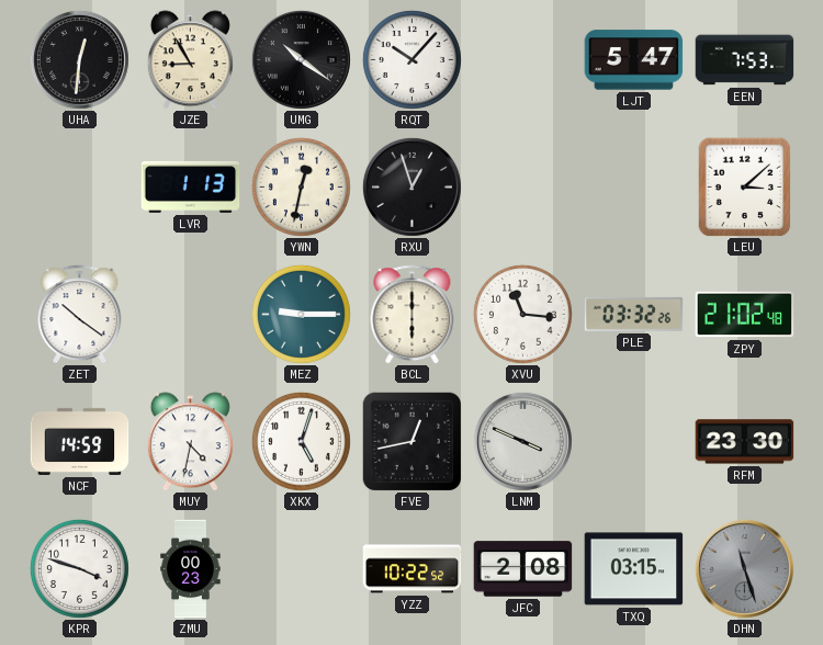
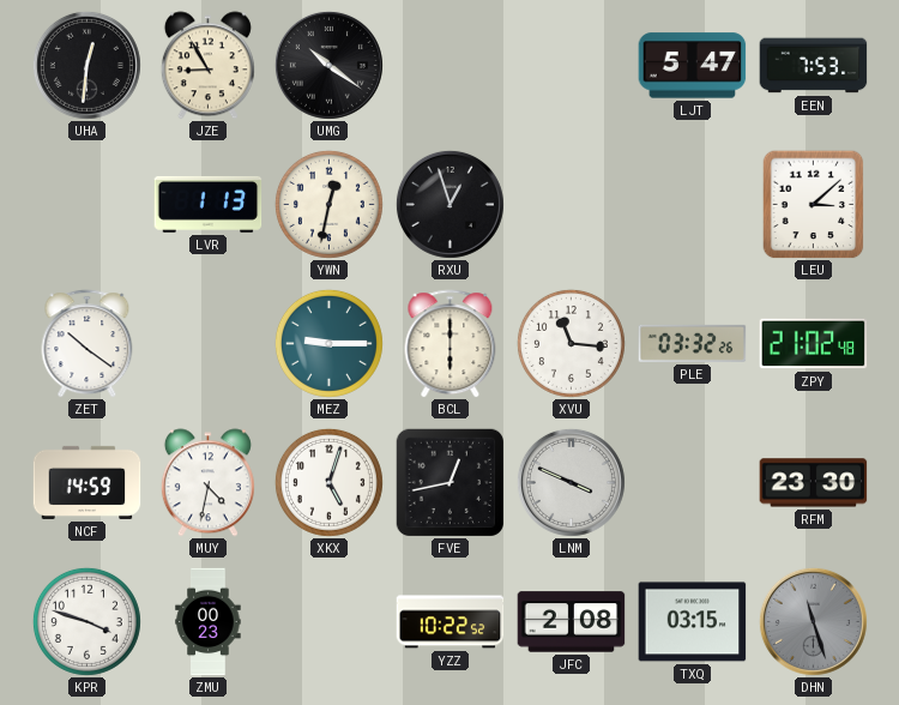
RQT: 10:07 -> none
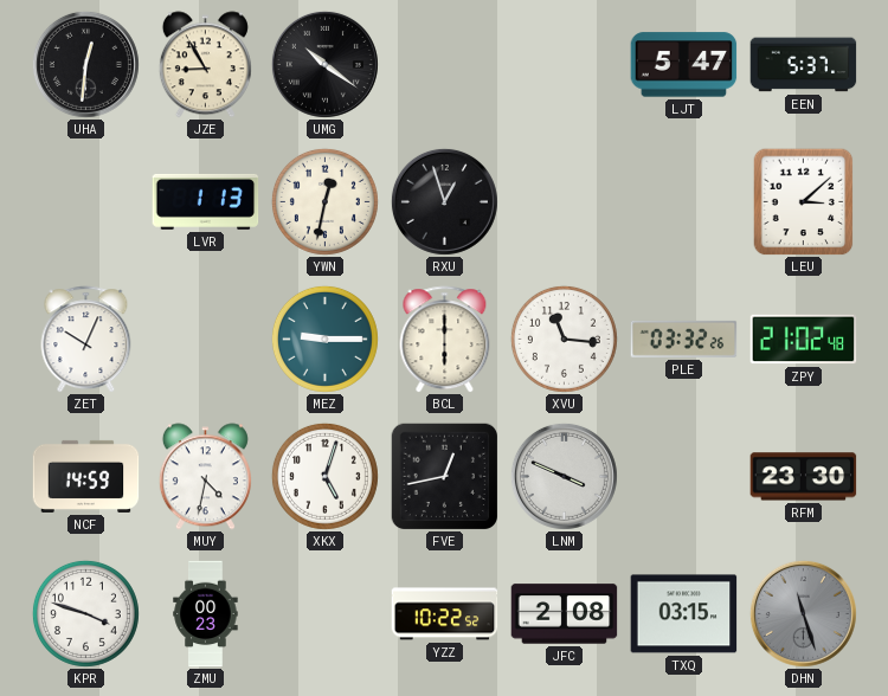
EEN: 7:53 -> 5:37
ZET: 10:21 -> 10:04
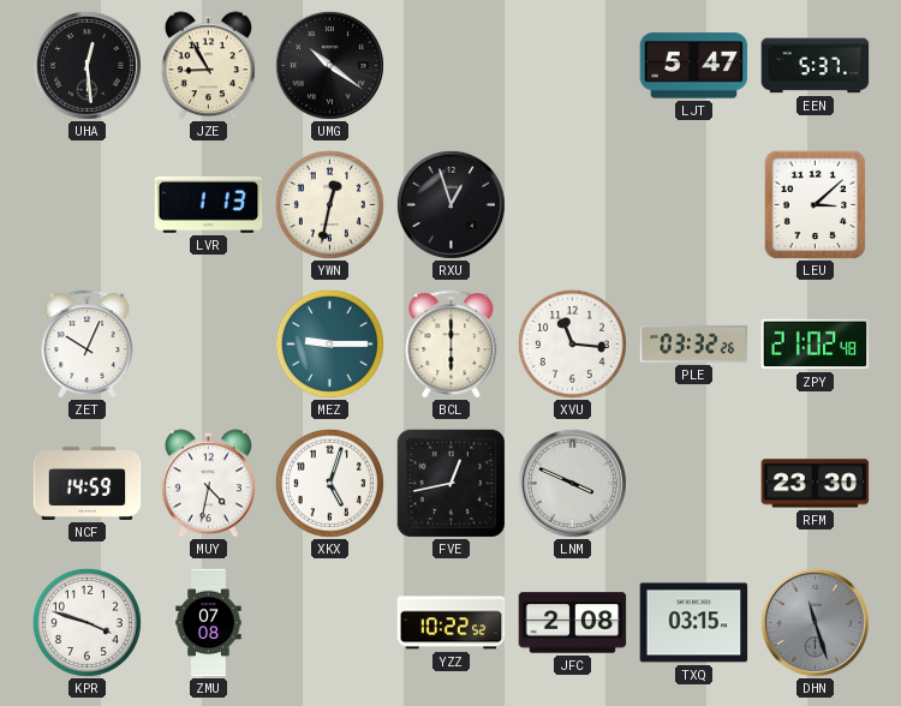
UHA: 12:31 -> 12:29
ZMU: 00:23 -> 07:08
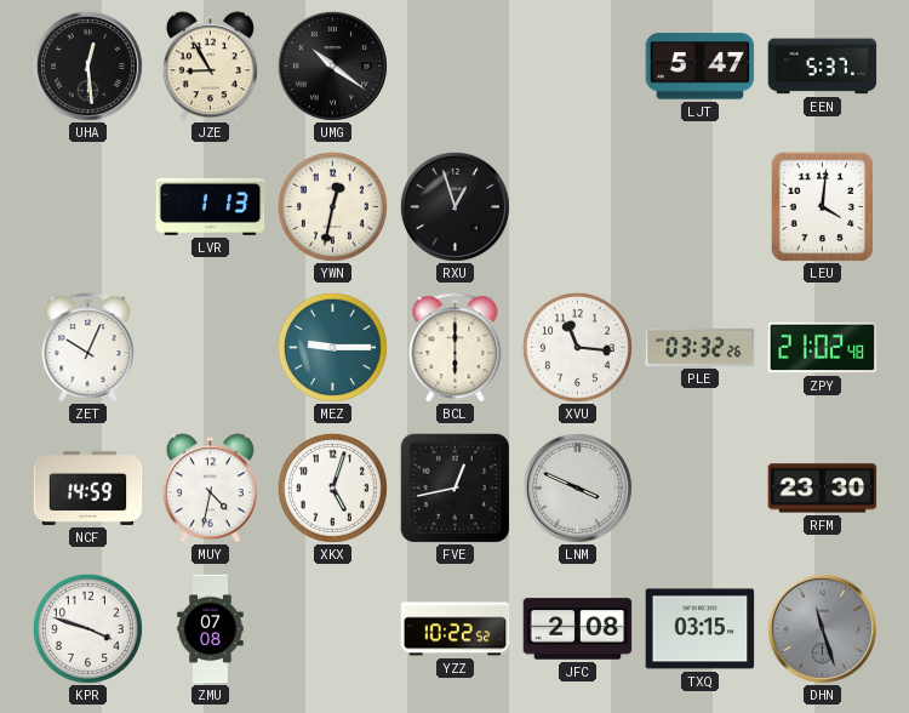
LEU: 3:08 -> 4:01
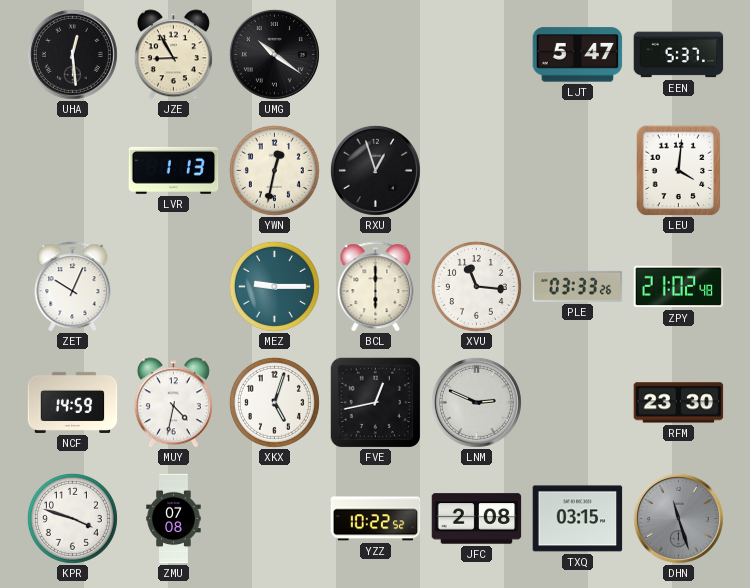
PLE: 03:32 -> 03:33
LNM: 3:49 -> 2:49
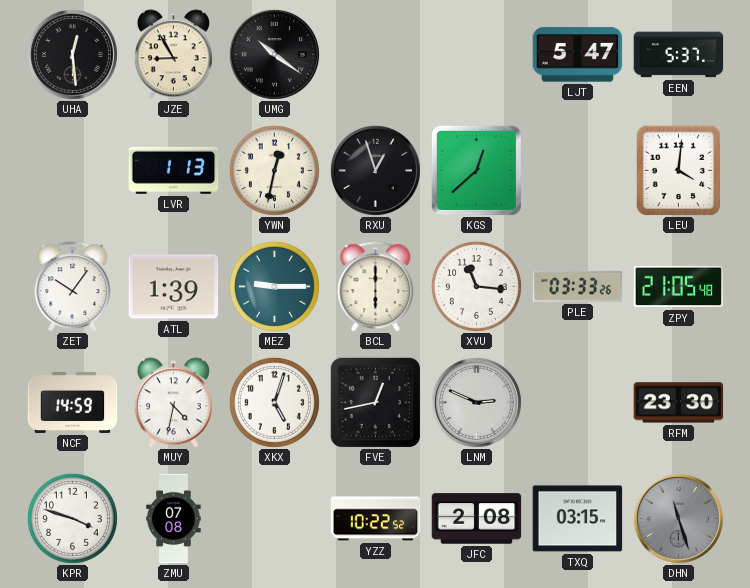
KGS: none -> 12:38
ZET: 10:04 -> 10:06
ATL: none -> 1:39
ZPY: 21:02 -> 21:05
